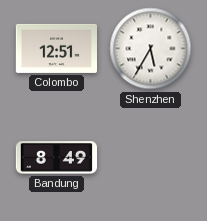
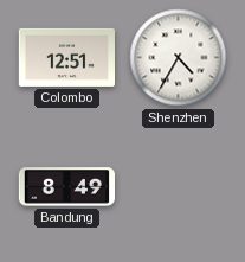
Shenzhen: 5:35 -> 4:35
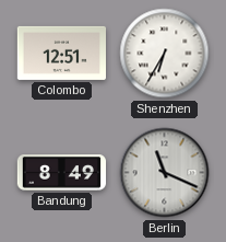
Shenzhen: 4:35 -> 6:35
Berlin: none -> 11:19
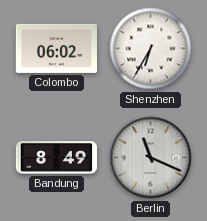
Colombo: 12:51 -> 06:02
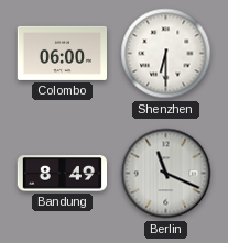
Colombo: 06:02 -> 06:00
Shenzhen: 6:35 -> 6:30
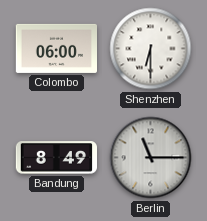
Berlin: 11:19 -> 11:15
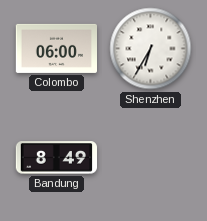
Shenzhen: 6:30 -> 6:35
Berlin: 11:15 -> none
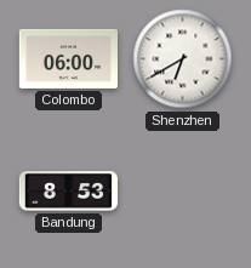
Shenzhen: 6:35 -> 6:40
Bandung: 8:49 -> 8:53
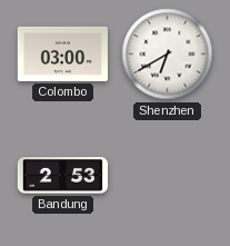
Colombo: 06:00 -> 03:00
Bandung: 8:53 -> 2:53
